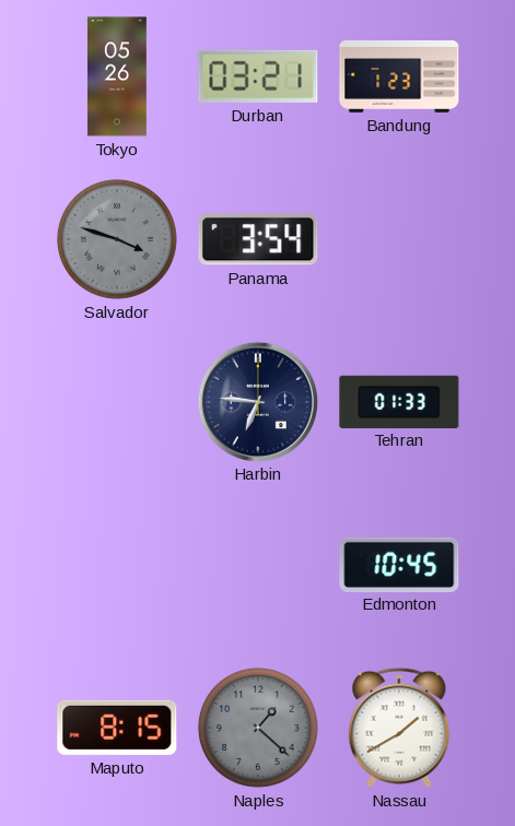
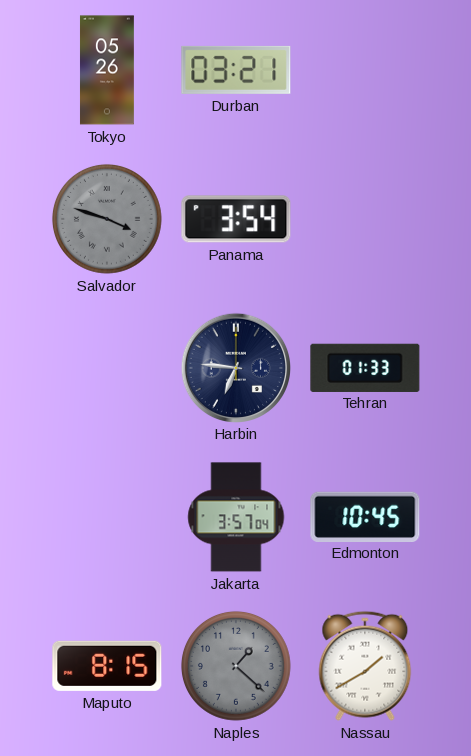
Bandung: 1:23 -> none
Jakarta: none -> 3:57
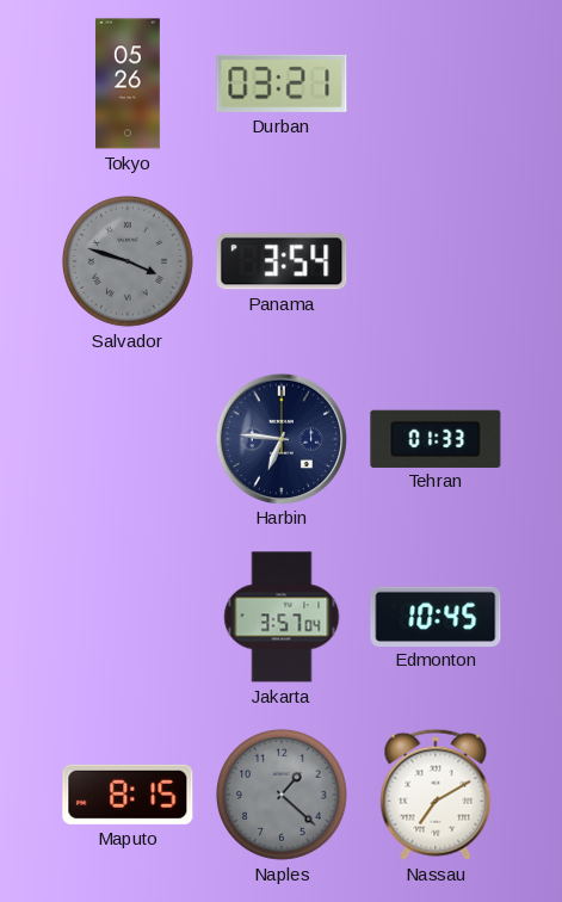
Nassau: 1:40 -> 7:10
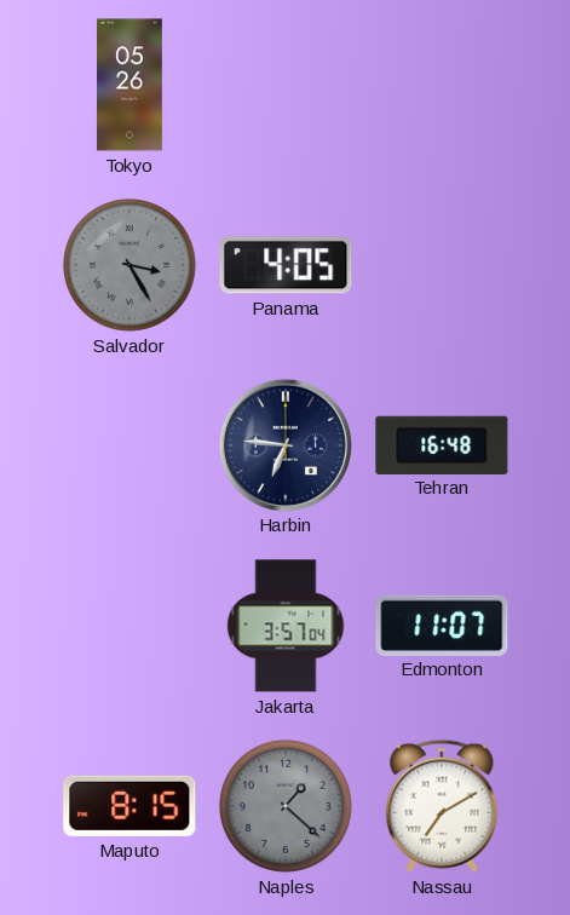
Durban: 03:21 -> none
Salvador: 3:48 -> 3:25
Panama: 3:54 -> 4:05
Tehran: 01:33 -> 16:48
Edmonton: 10:45 -> 11:07
